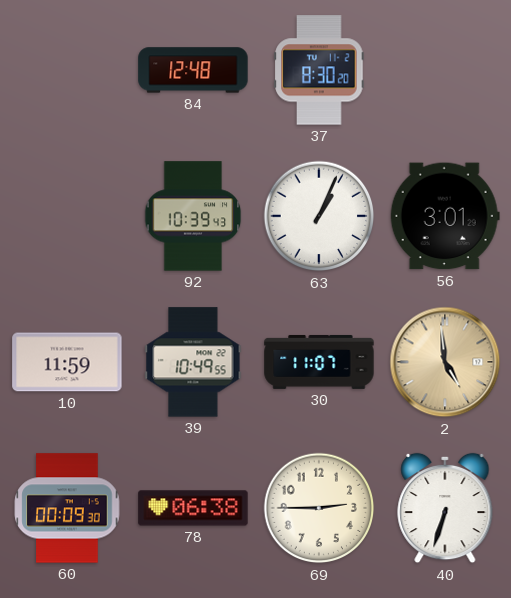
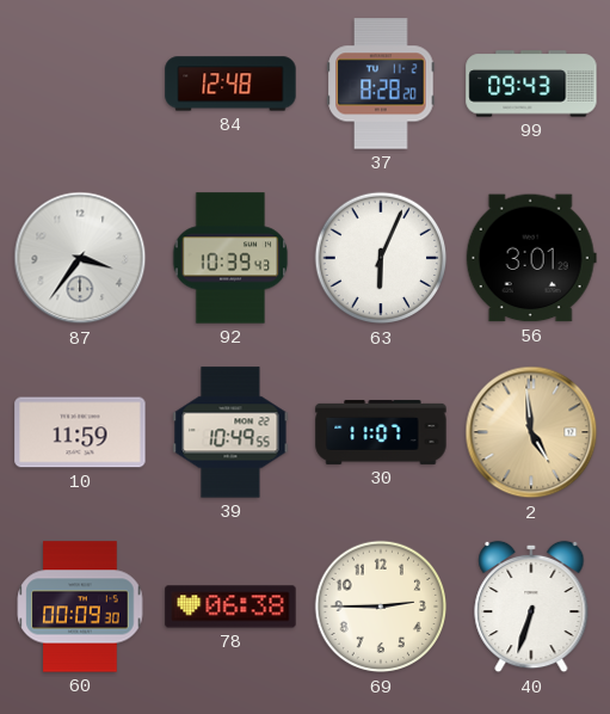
37: 8:30 -> 8:28
99: none -> 09:43
87: none -> 3:36
63: 1:04 -> 6:04
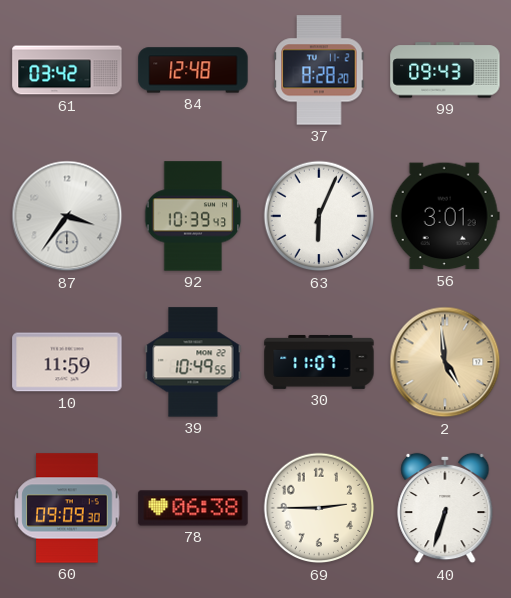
61: none -> 03:42
60: 00:09 -> 09:09
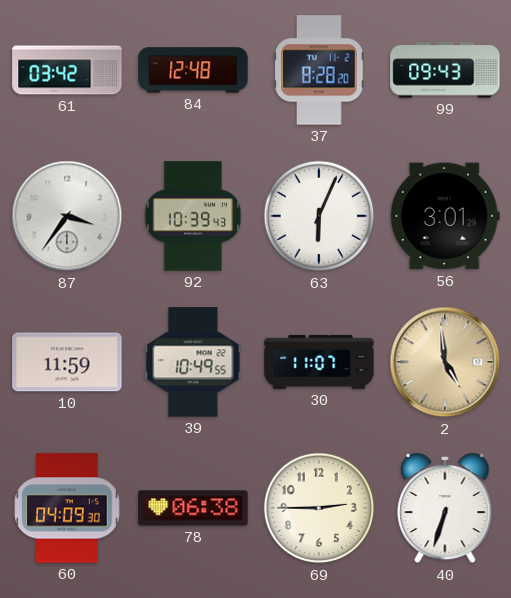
60: 09:09 -> 04:09
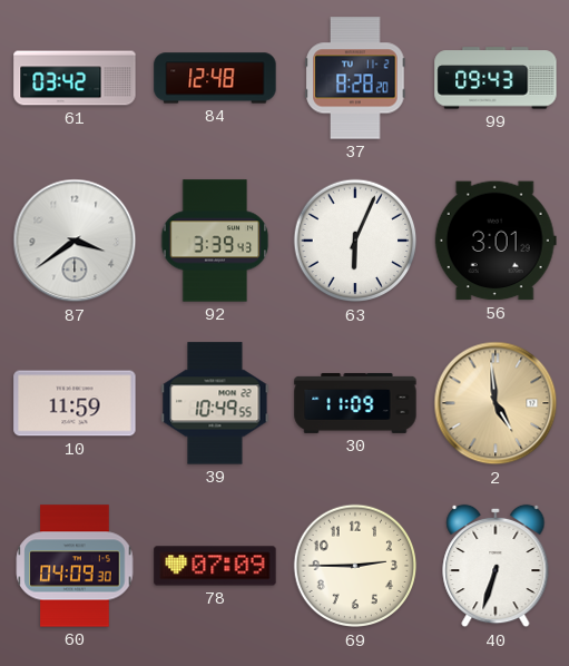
87: 3:36 -> 3:39
92: 10:39 -> 3:39
30: 11:07 -> 11:09
78: 06:38 -> 07:09
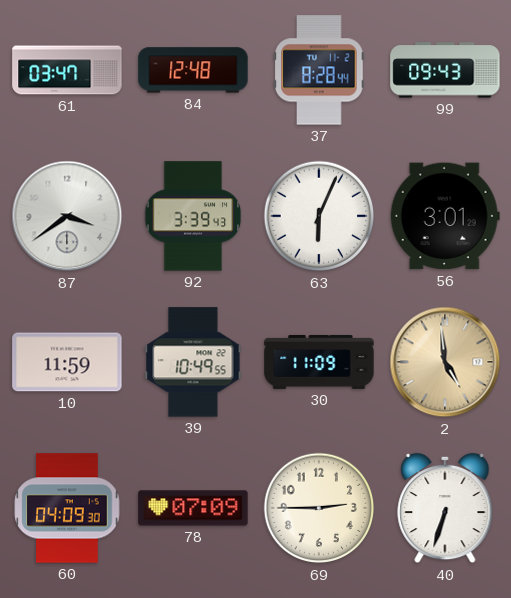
61: 03:42 -> 03:47
37: 8:28:20 -> 8:28:44
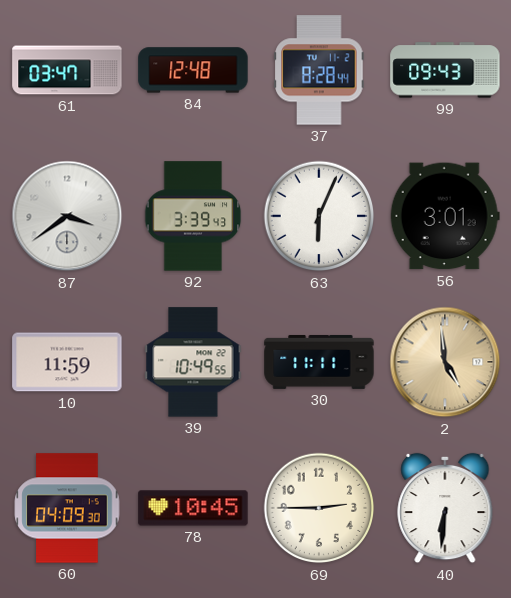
30: 11:09 -> 11:11
78: 07:09 -> 10:45
40: 6:33 -> 6:31
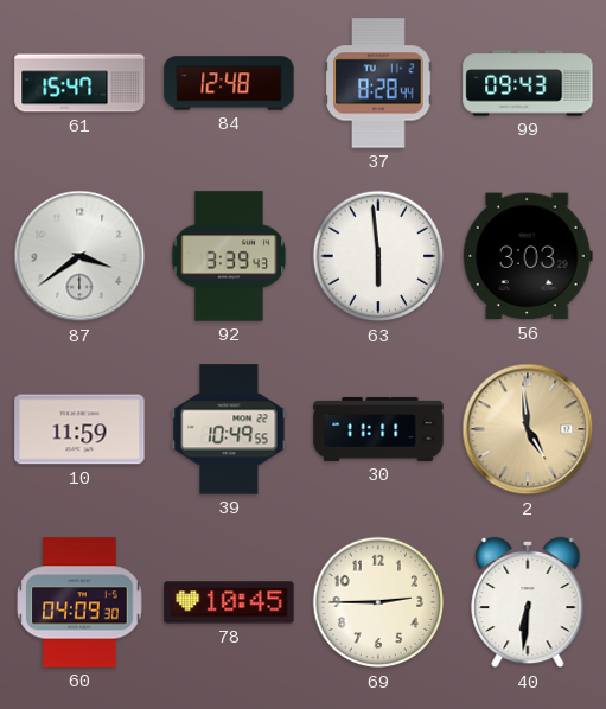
61: 03:47 -> 15:47
63: 6:04 -> 5:59
56: 3:01 -> 3:03
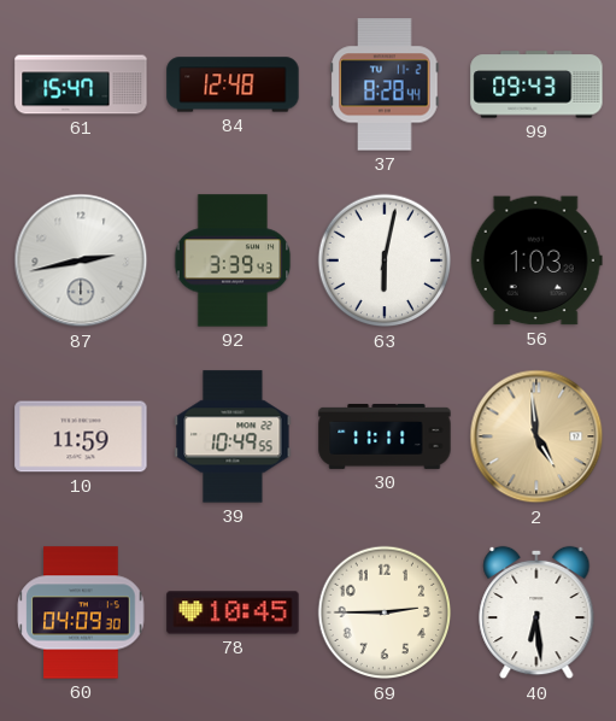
87: 3:39 -> 2:43
63: 5:59 -> 6:02
56: 3:03 -> 1:03
40: 6:31 -> 6:29
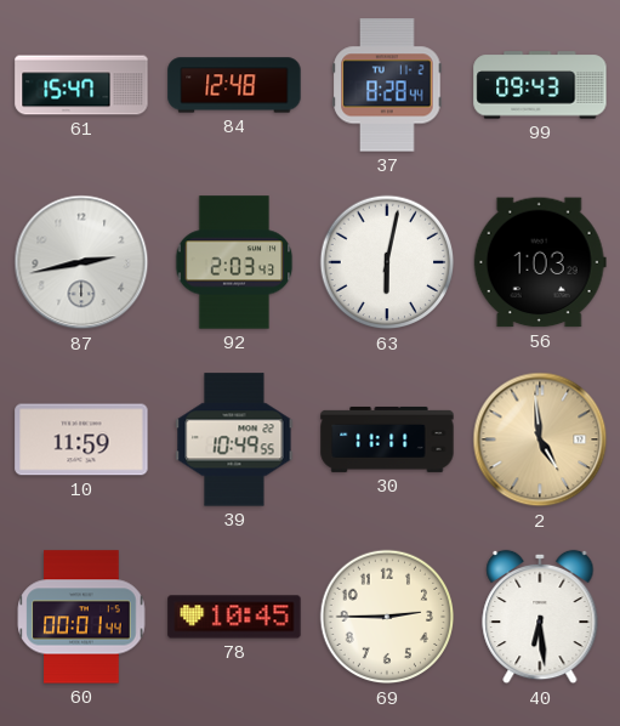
92: 3:39 -> 2:03
60: 04:09 -> 00:01
